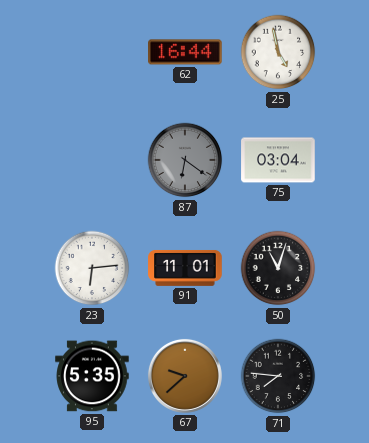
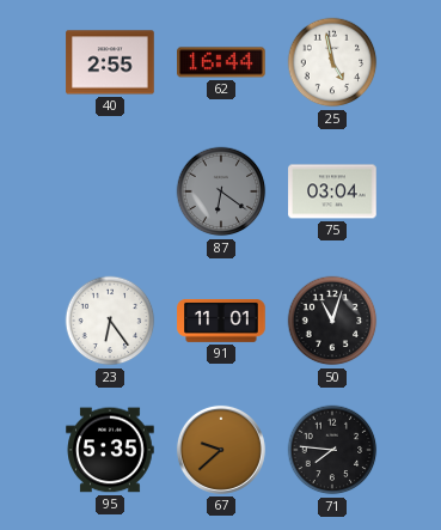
40: none -> 2:55
23: 6:14 -> 6:24
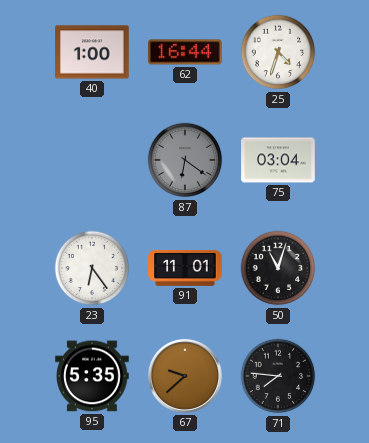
40: 2:55 -> 1:00
25: 4:58 -> 4:33
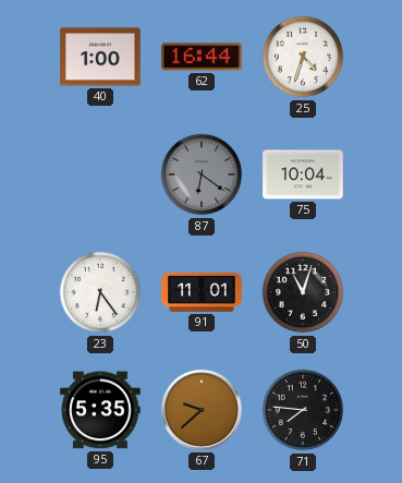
75: 03:04 -> 10:04
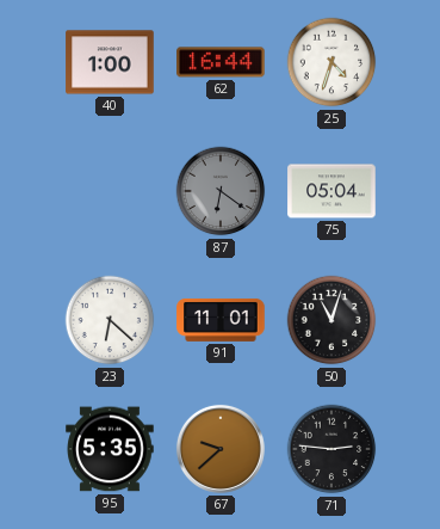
75: 10:04 -> 05:04
23: 6:24 -> 6:22
71: 7:46 -> 2:46
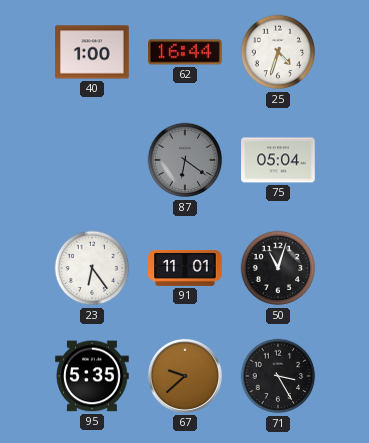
23: 6:22 -> 6:24
71: 2:46 -> 3:25
